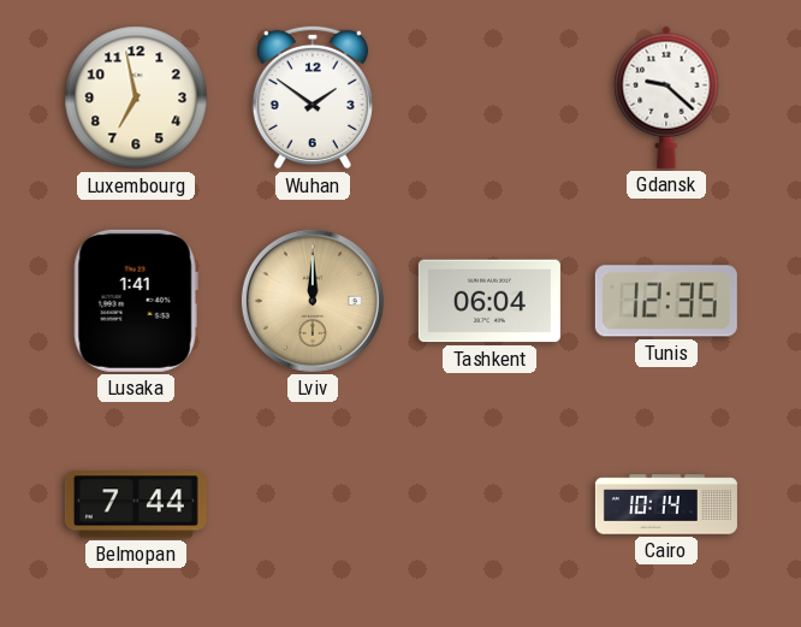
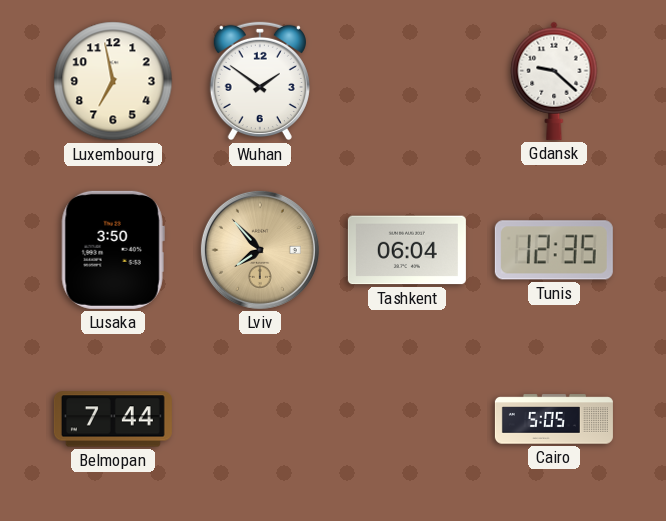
Lusaka: 1:41 -> 3:50
Lviv: 12:00 -> 7:53
Cairo: 10:14 -> 5:05
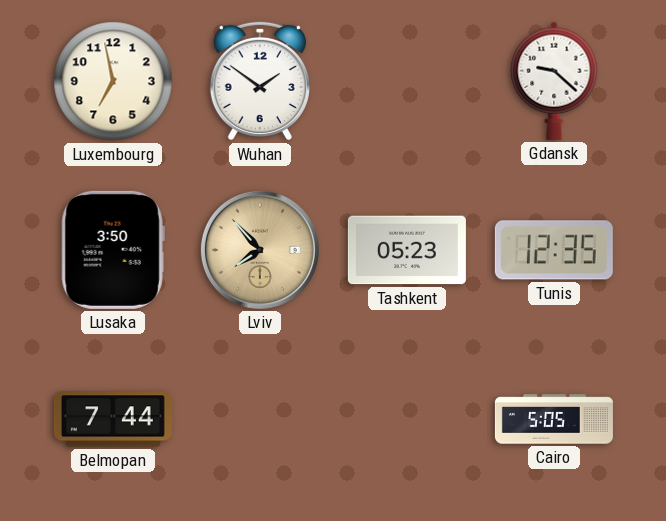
Tashkent: 06:04 -> 05:23
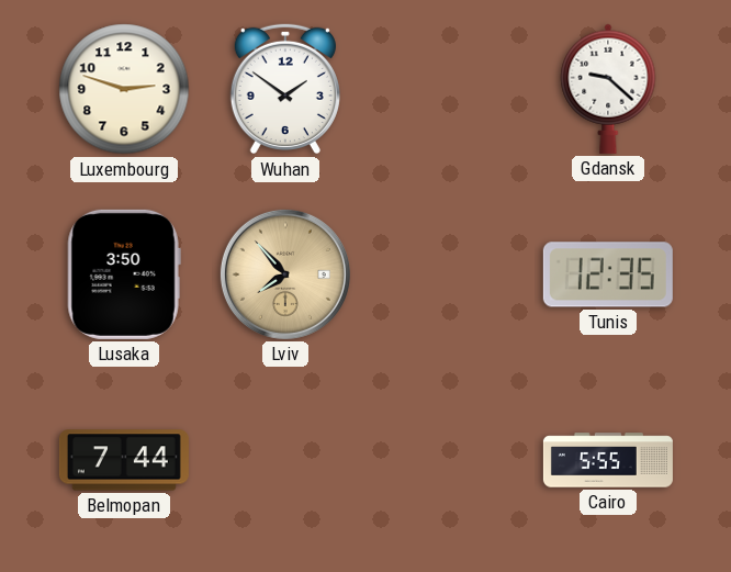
Luxembourg: 6:58 -> 2:48
Tashkent: 05:23 -> none
Cairo: 5:05 -> 5:55
